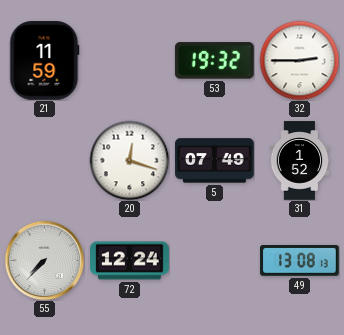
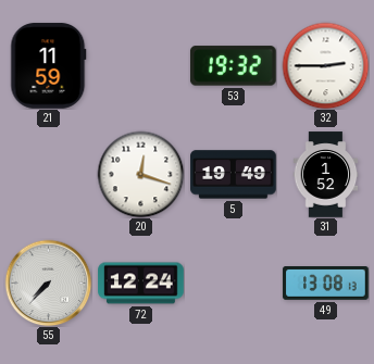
5: 07:49 -> 19:49
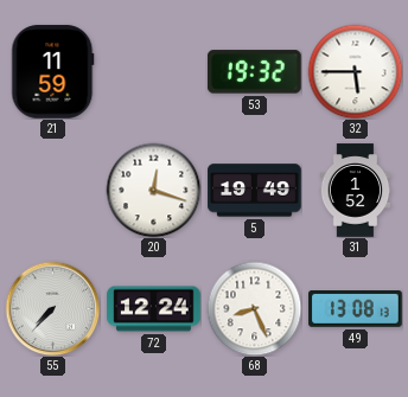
32: 2:45 -> 5:45
68: none -> 8:26
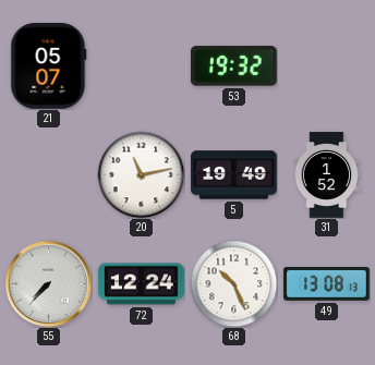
21: 11:59 -> 05:07
32: 5:45 -> none
20: 12:18 -> 11:13
68: 8:26 -> 10:26
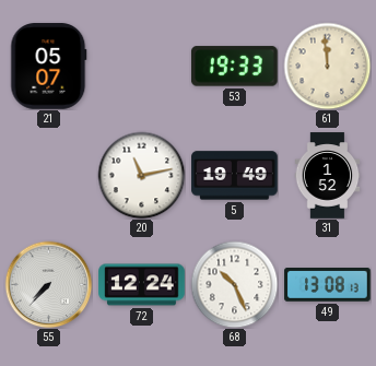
53: 19:32 -> 19:33
61: none -> 11:59
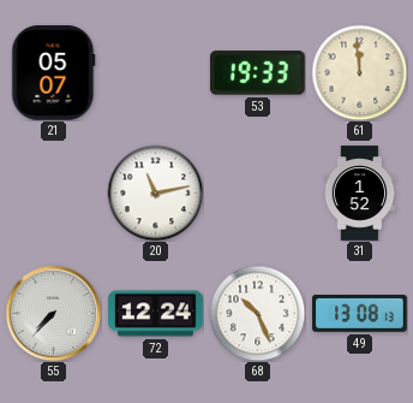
5: 19:49 -> none
